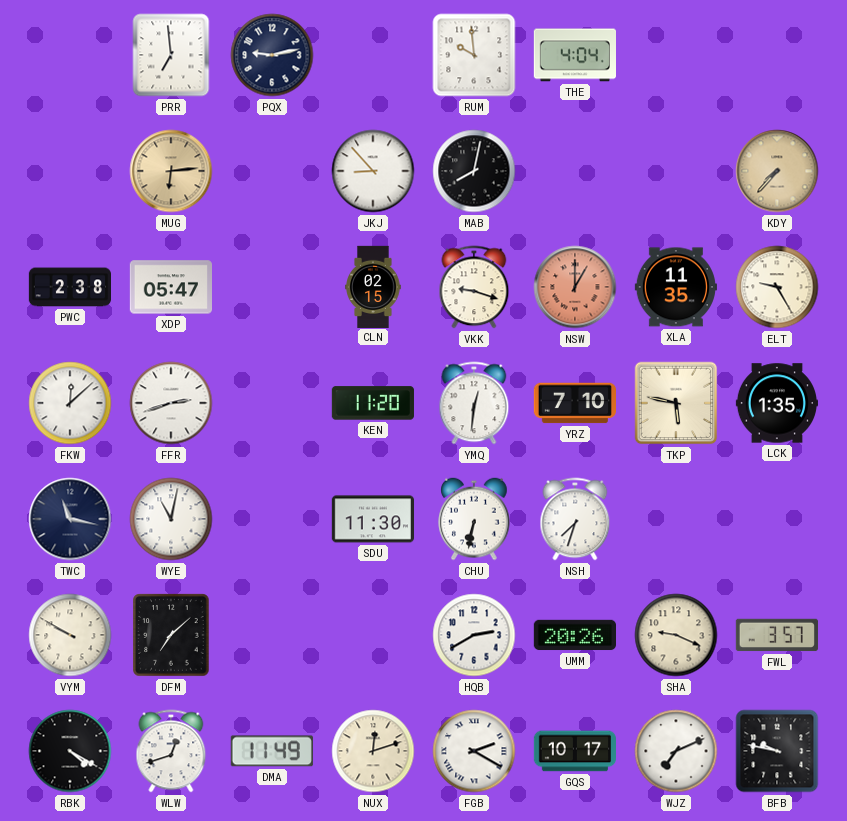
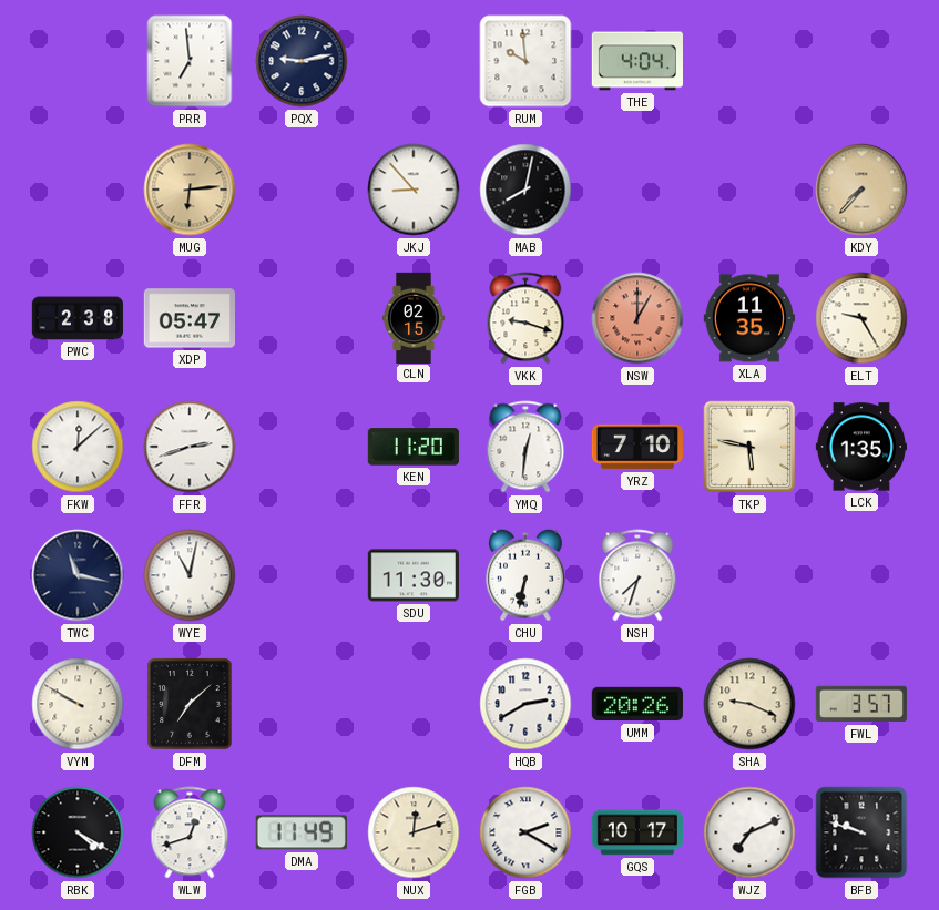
BFB: 9:47 -> 9:48
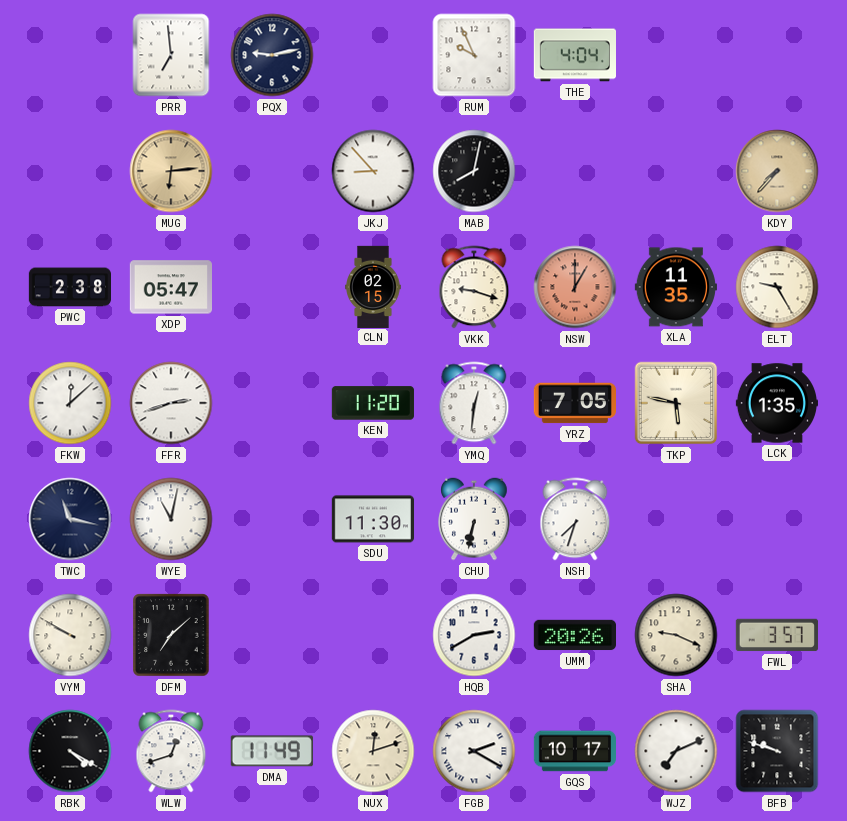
RUM: 9:59 -> 9:56
YRZ: 7:10 -> 7:05
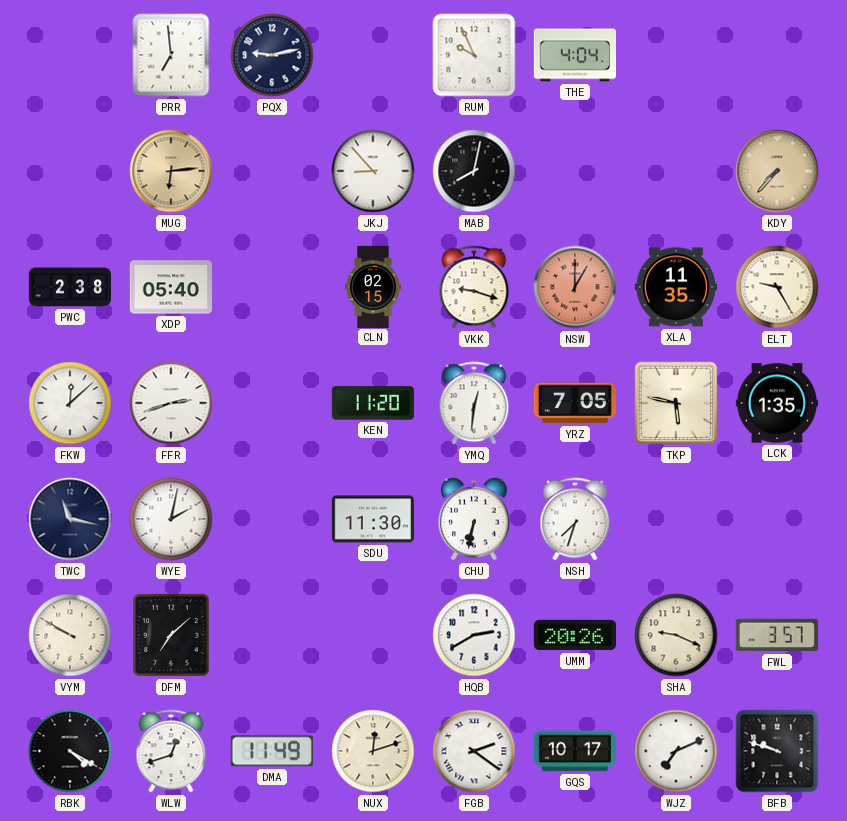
XDP: 05:47 -> 05:40
WYE: 11:02 -> 2:02
FGB: 2:20 -> 2:21
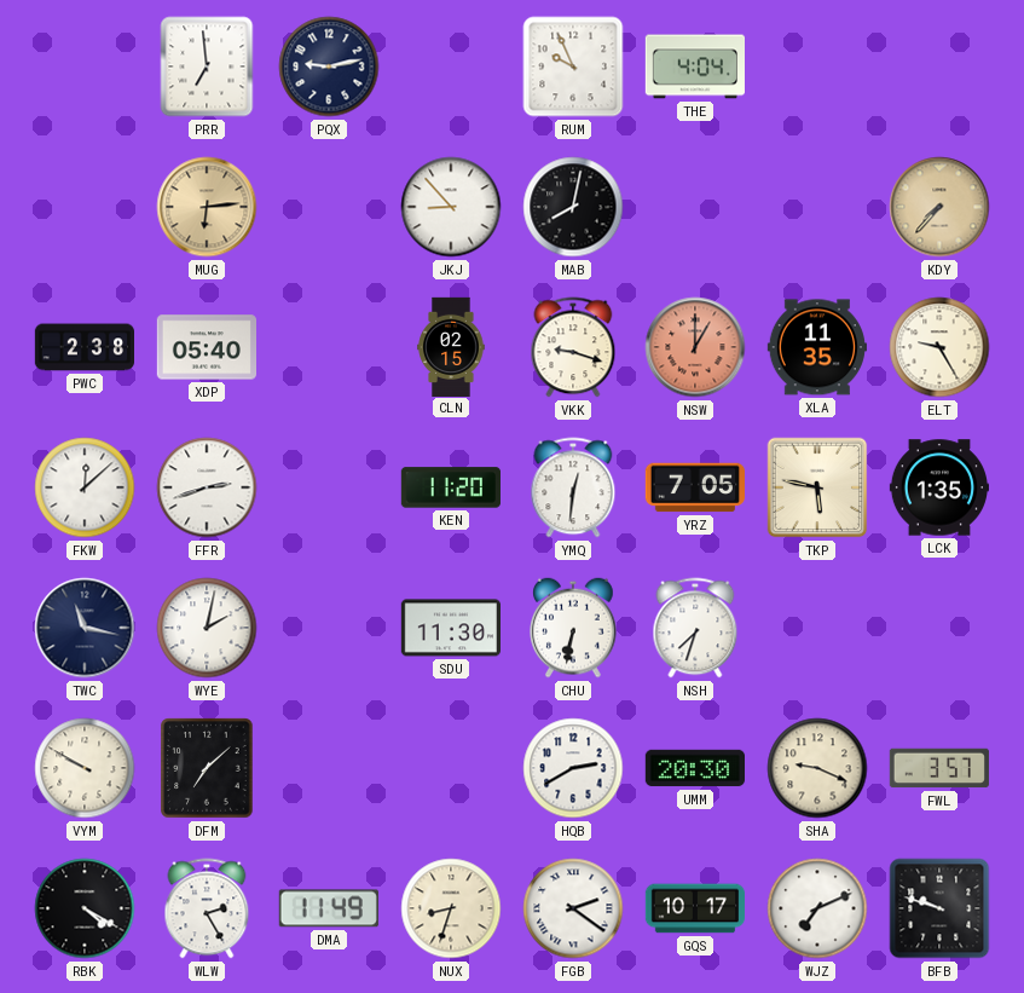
UMM: 20:26 -> 20:30
WLW: 12:42 -> 2:25
NUX: 12:12 -> 8:33
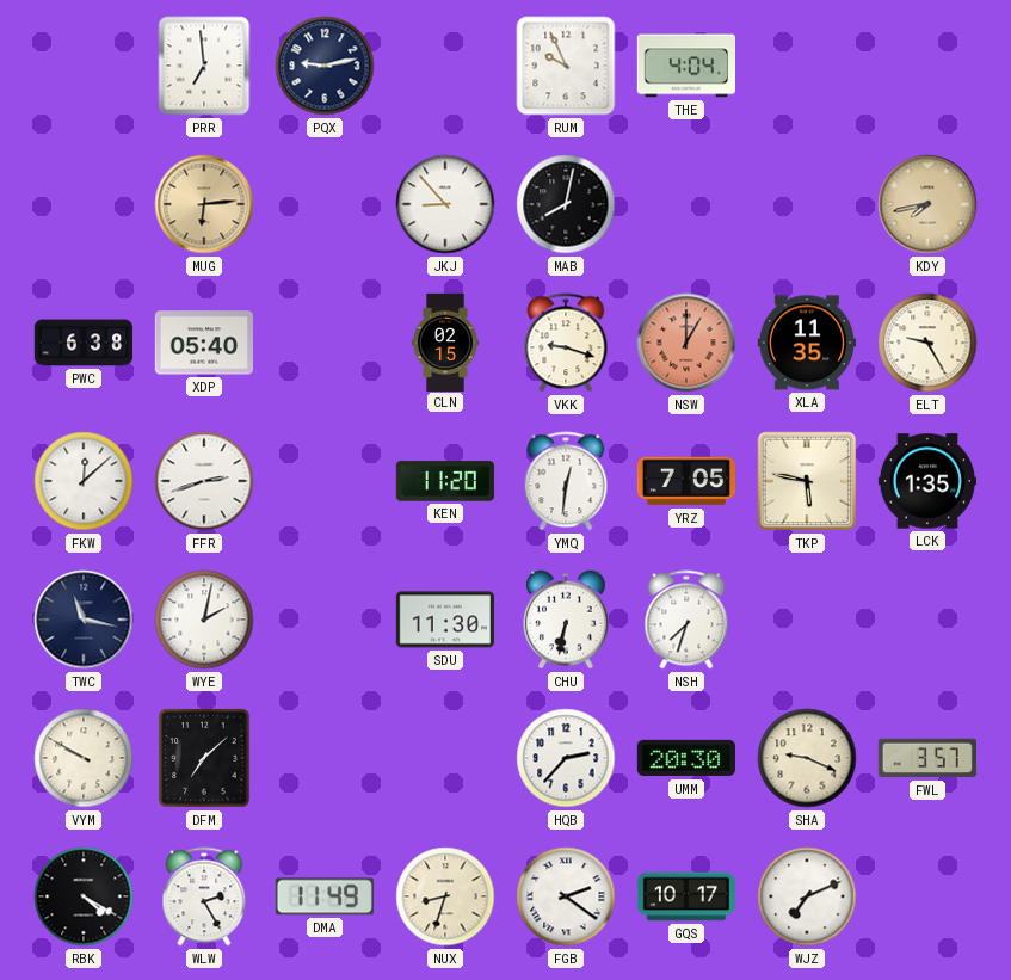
KDY: 7:37 -> 7:43
PWC: 2:38 -> 6:38
HQB: 2:40 -> 2:37
BFB: 9:48 -> none
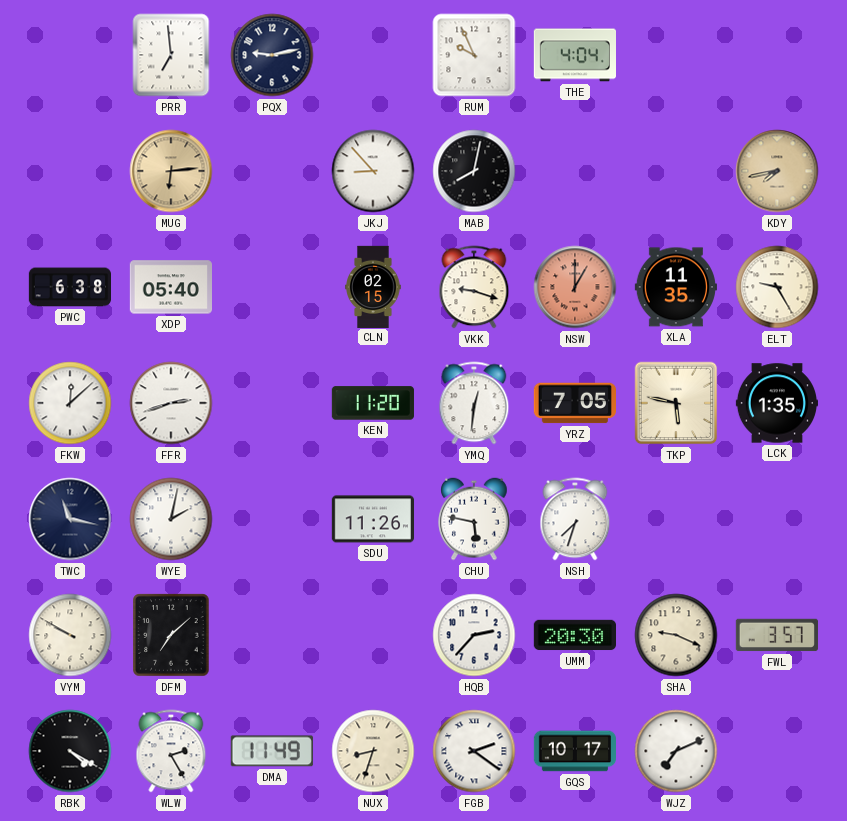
SDU: 11:30 -> 11:26
CHU: 6:32 -> 5:47
